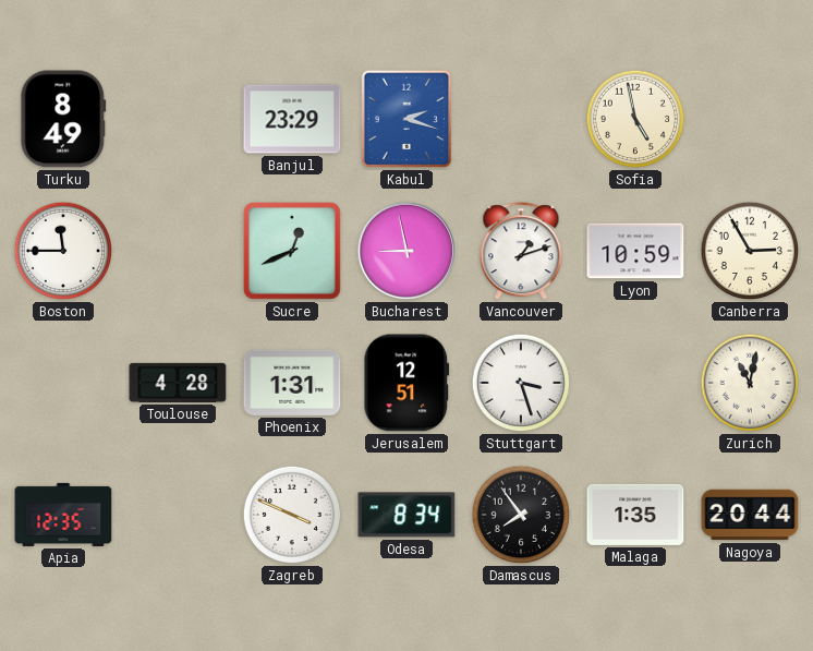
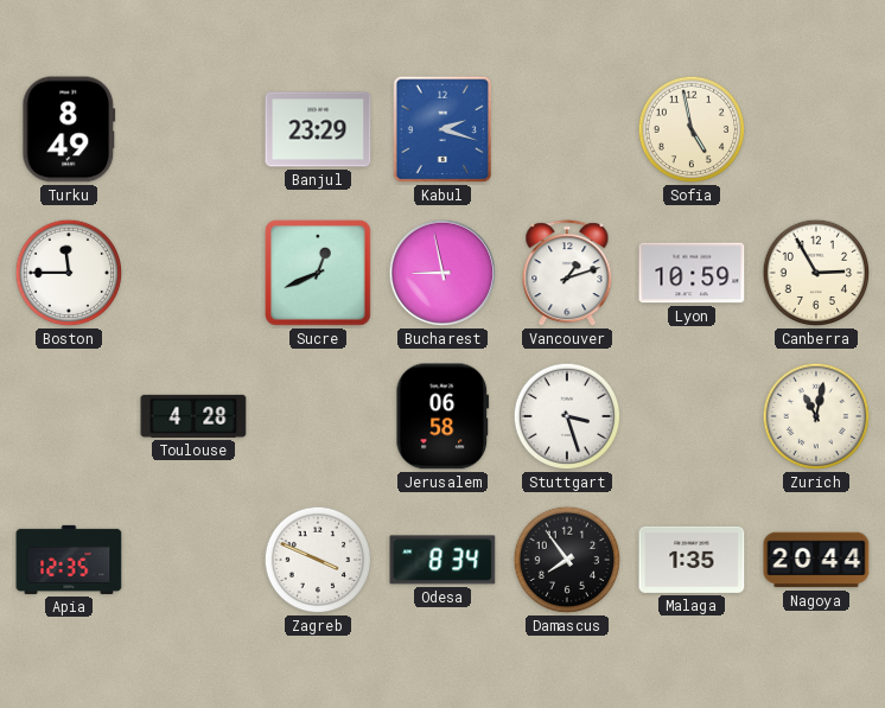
Phoenix: 1:31 -> none
Jerusalem: 12:51 -> 06:58
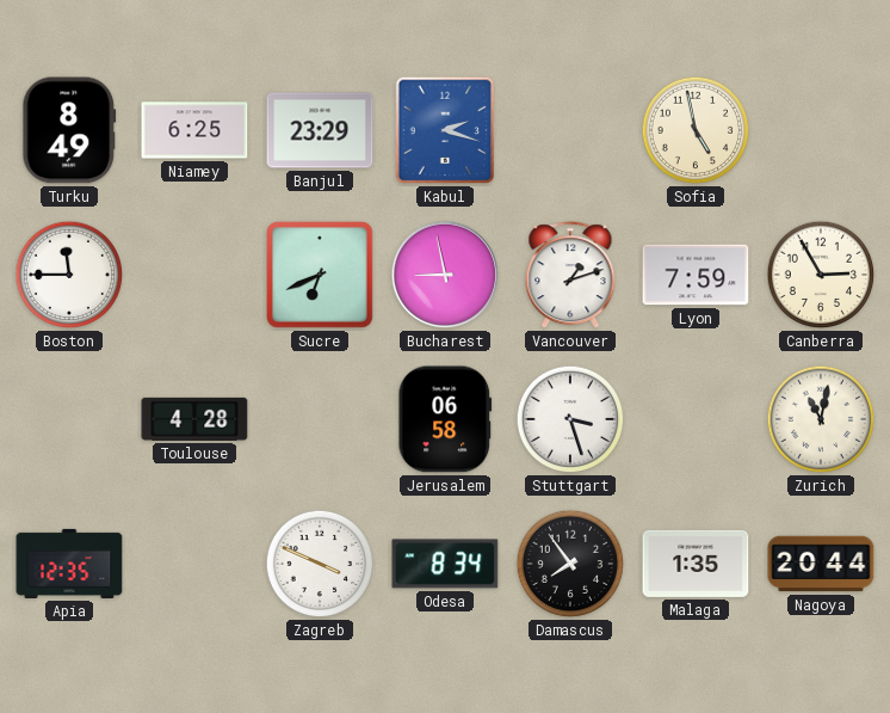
Niamey: none -> 6:25
Sucre: 12:41 -> 6:41
Lyon: 10:59 -> 7:59
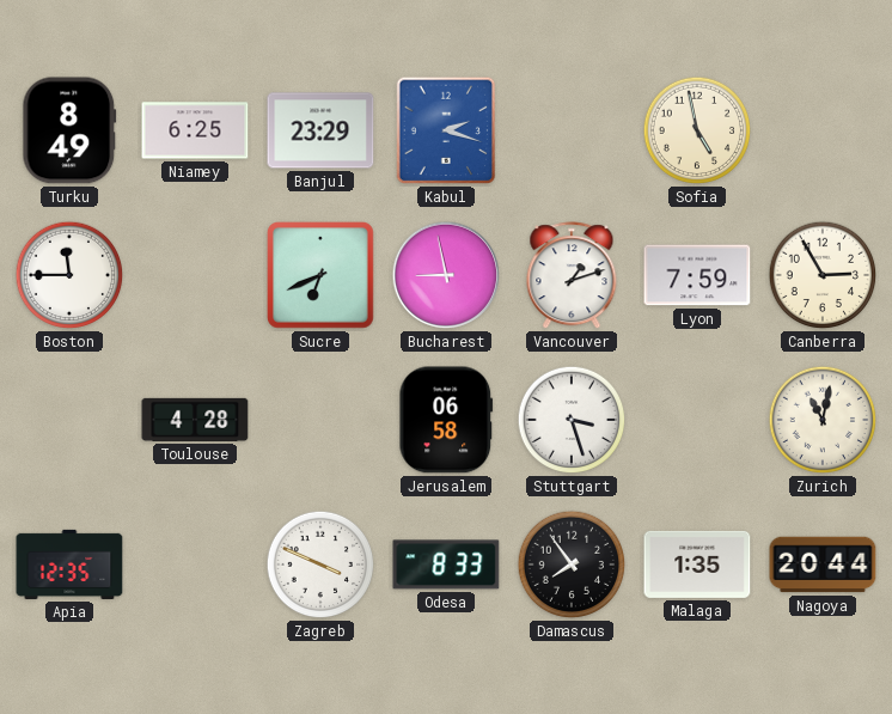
Odesa: 8:34 -> 8:33
